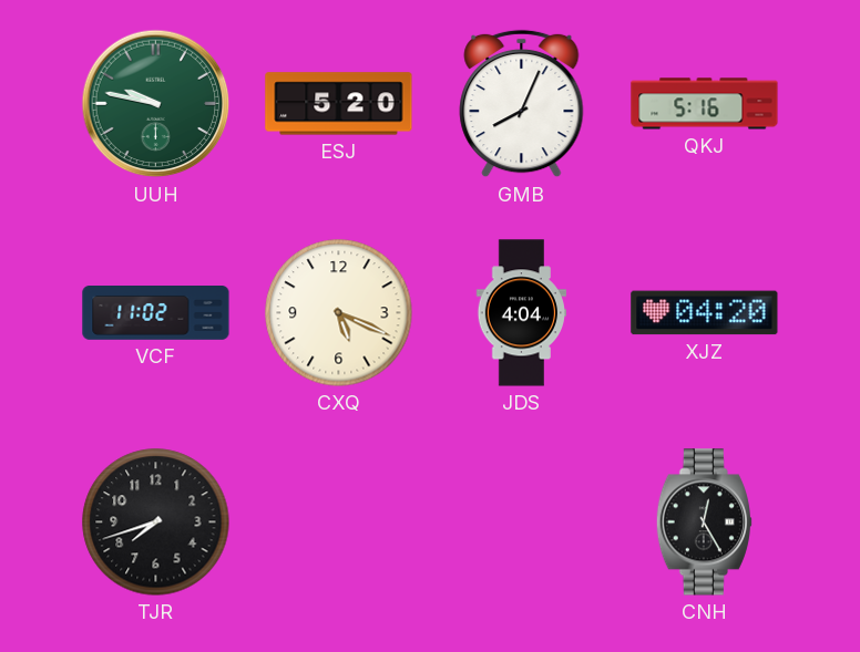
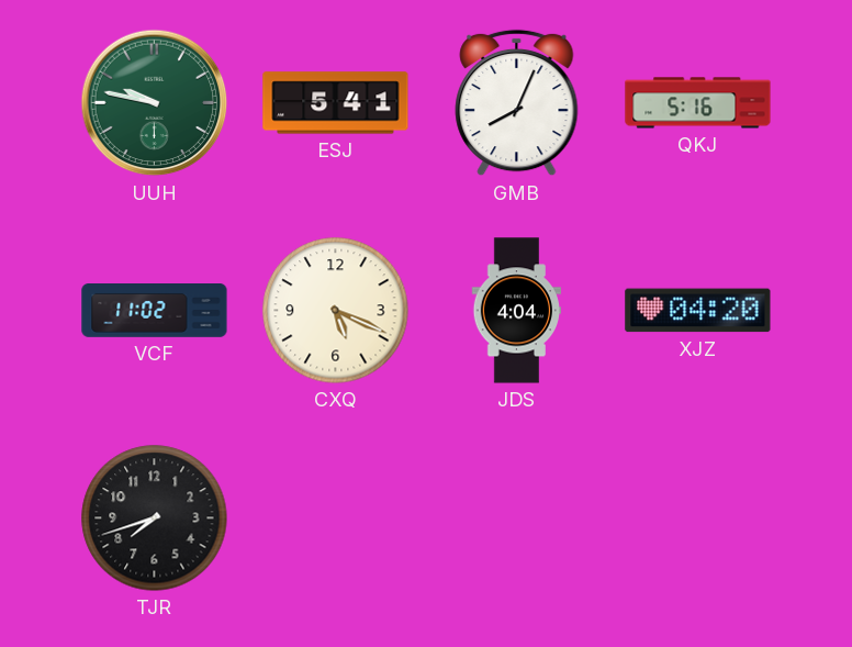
ESJ: 5:20 -> 5:41
CNH: 12:25 -> none
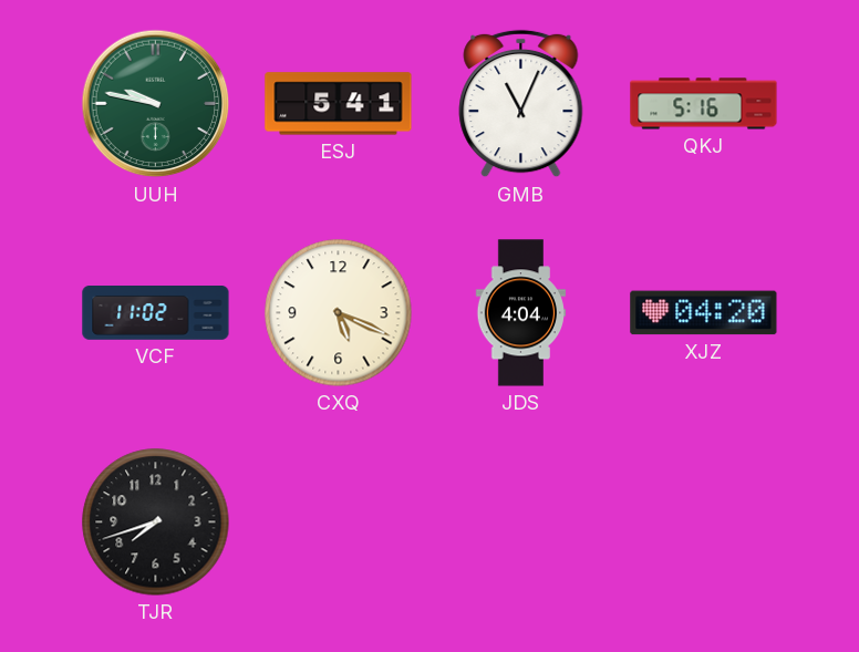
GMB: 8:04 -> 11:04
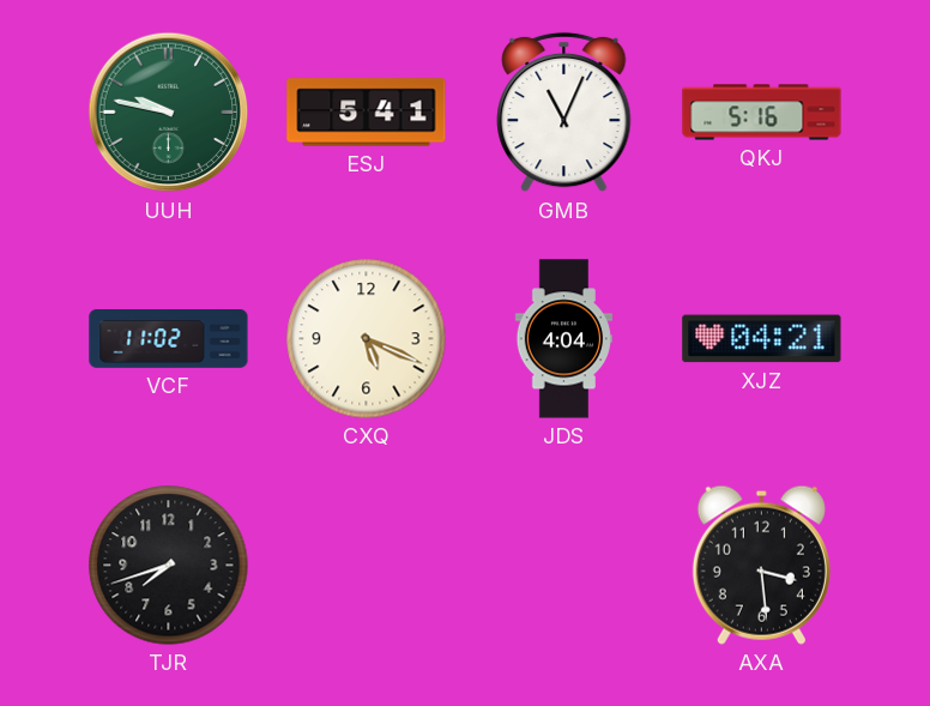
XJZ: 04:20 -> 04:21
AXA: none -> 3:29
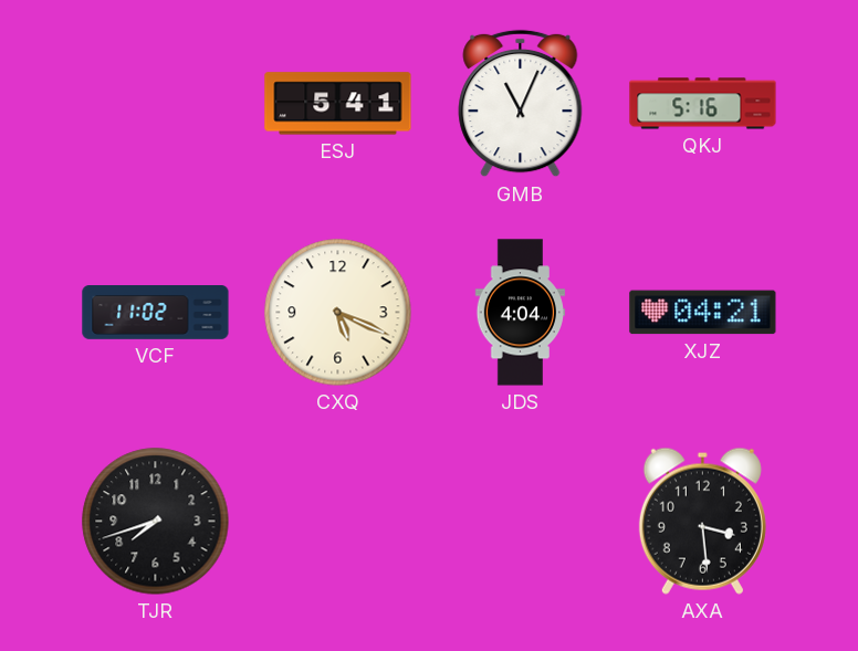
UUH: 9:47 -> none
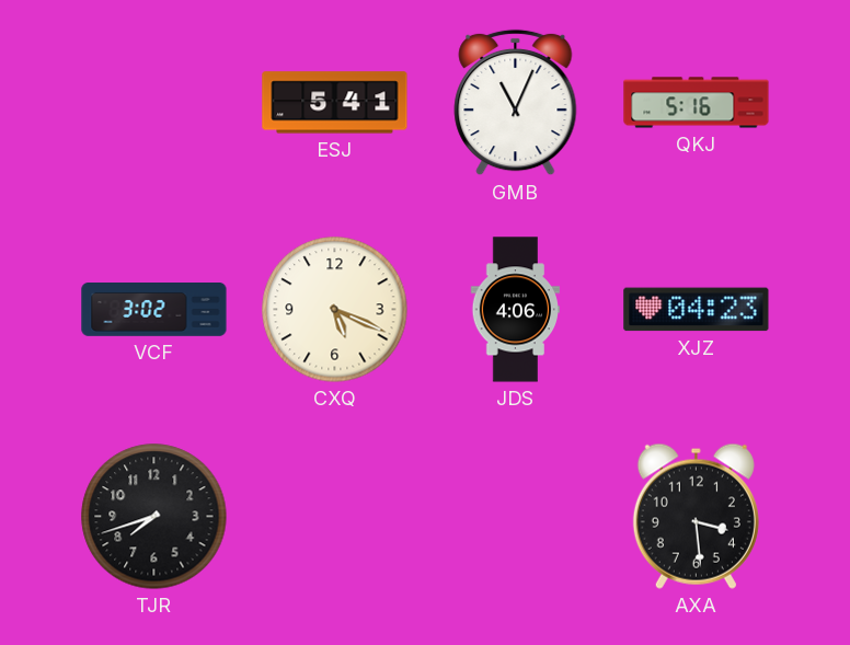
VCF: 11:02 -> 3:02
JDS: 4:04 -> 4:06
XJZ: 04:21 -> 04:23
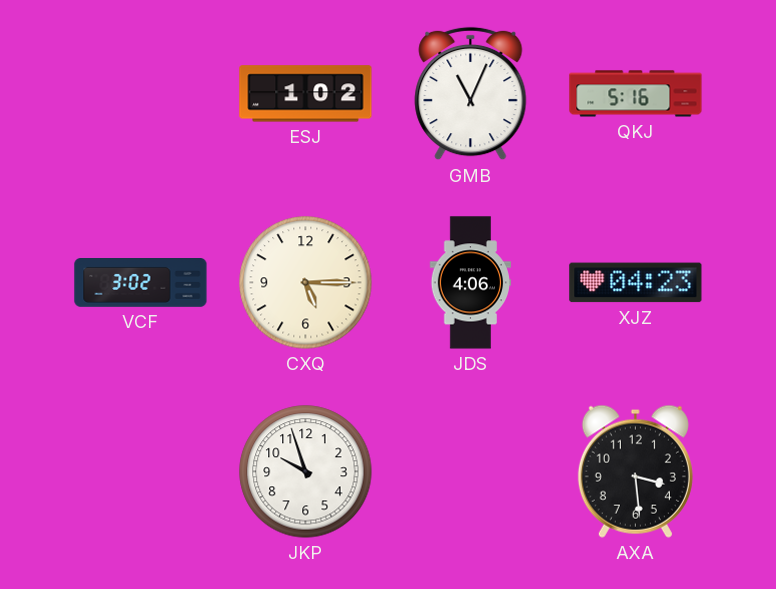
ESJ: 5:41 -> 1:02
CXQ: 5:19 -> 5:15
TJR: 7:42 -> none
JKP: none -> 9:57
